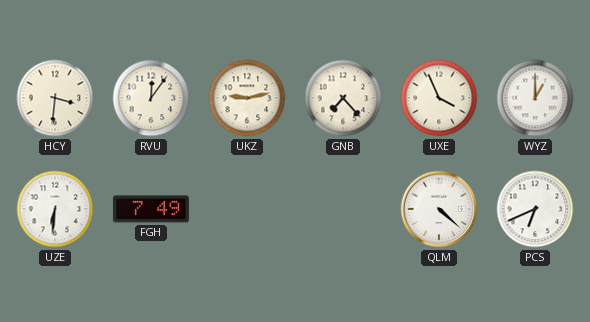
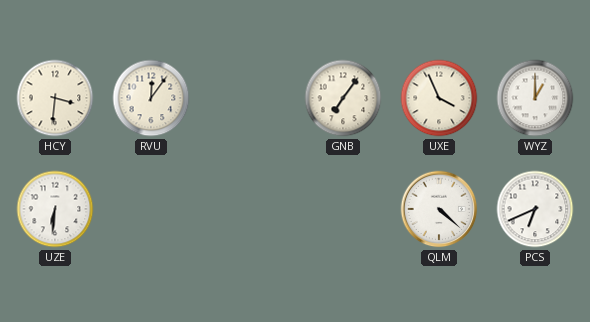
UKZ: 9:13 -> none
GNB: 7:23 -> 7:06
FGH: 7:49 -> none
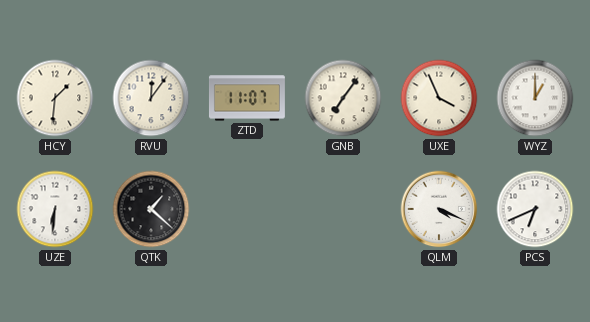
HCY: 3:31 -> 1:31
ZTD: none -> 11:07
QTK: none -> 1:22
QLM: 4:22 -> 4:19
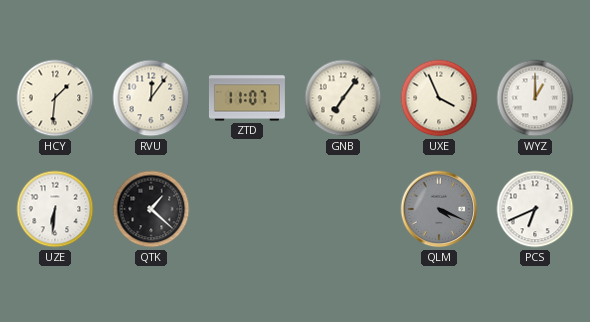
QLM dial: white -> grey
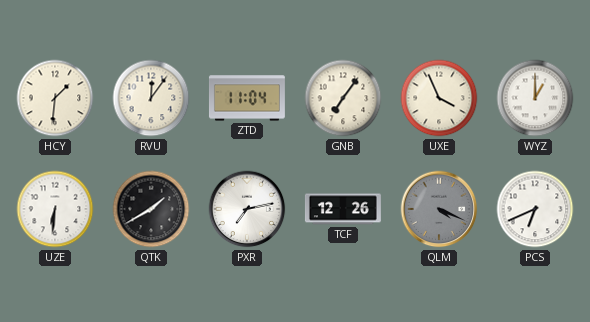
ZTD: 11:07 -> 11:04
QTK: 1:22 -> 1:40
PXR: none -> 7:13
TCF: none -> 12:26
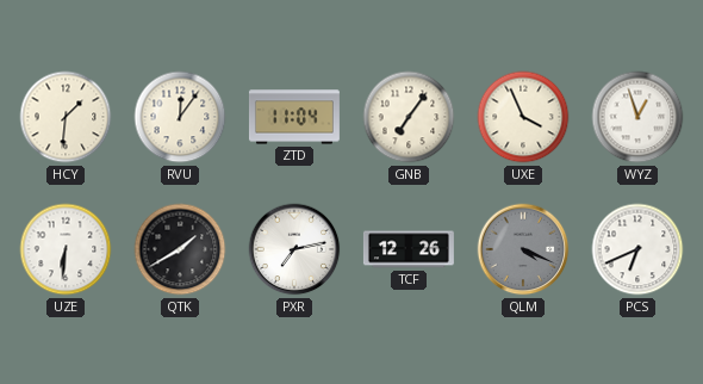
WYZ: 1:00 -> 12:57
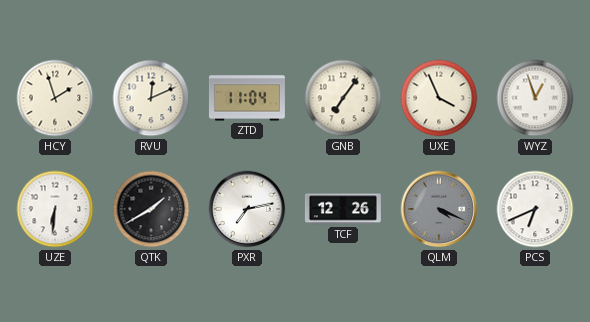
HCY: 1:31 -> 1:57
RVU: 12:06 -> 12:11
